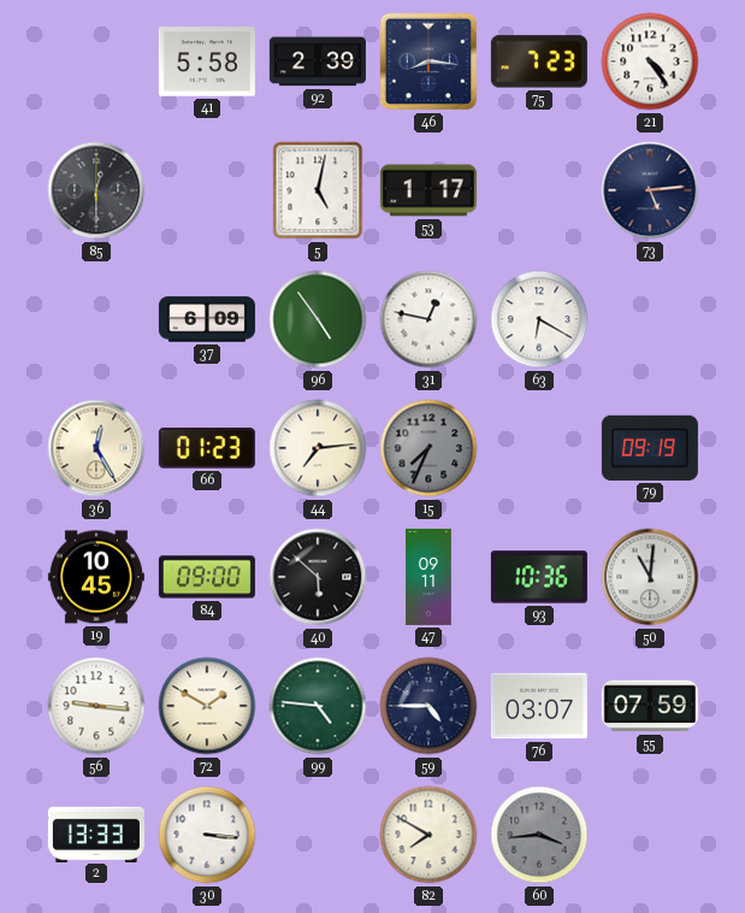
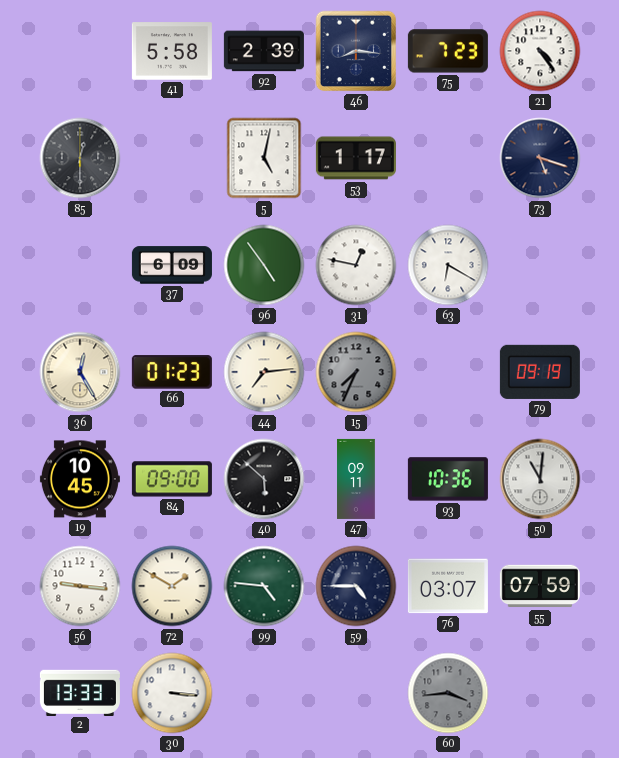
73: 5:14 -> 5:18
82: 7:50 -> none
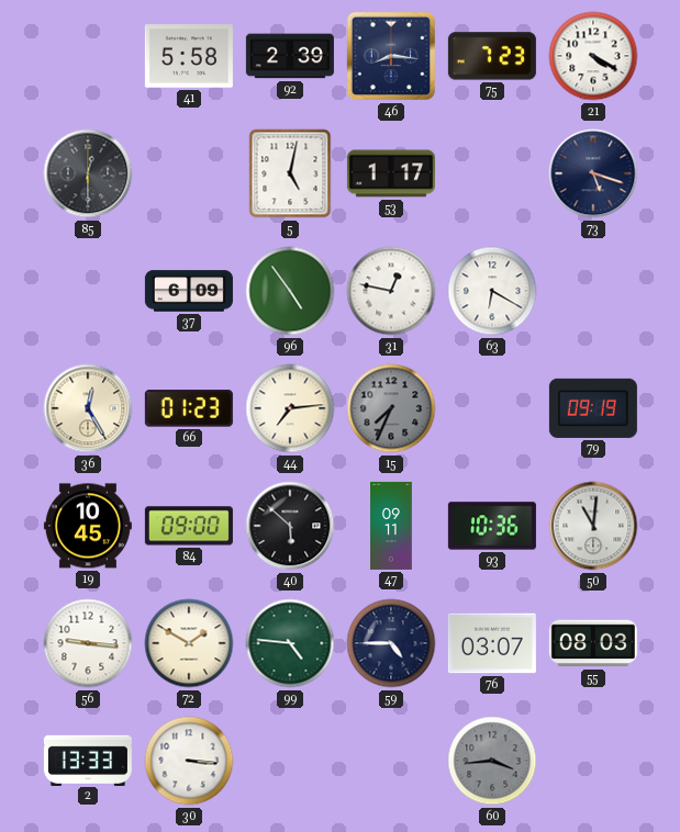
21: 4:24 -> 4:20
55: 07:59 -> 08:03
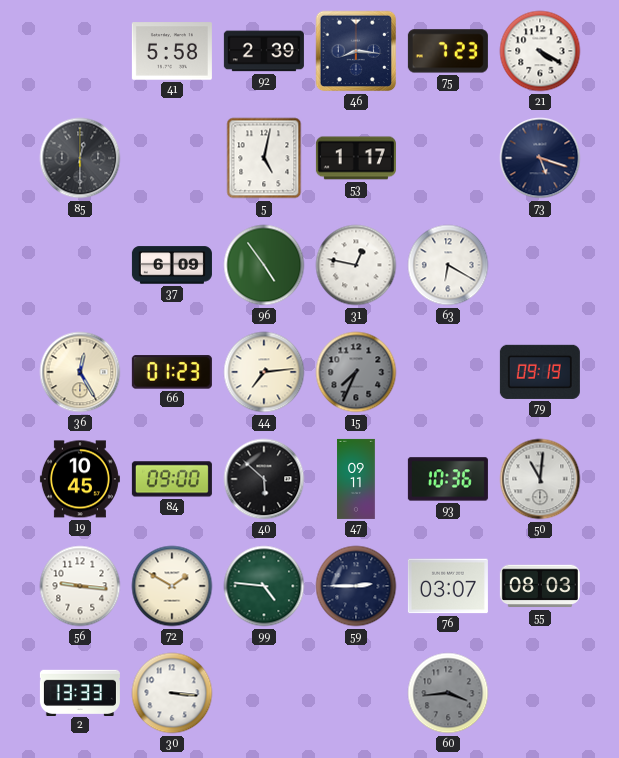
59: 4:45 -> 2:45
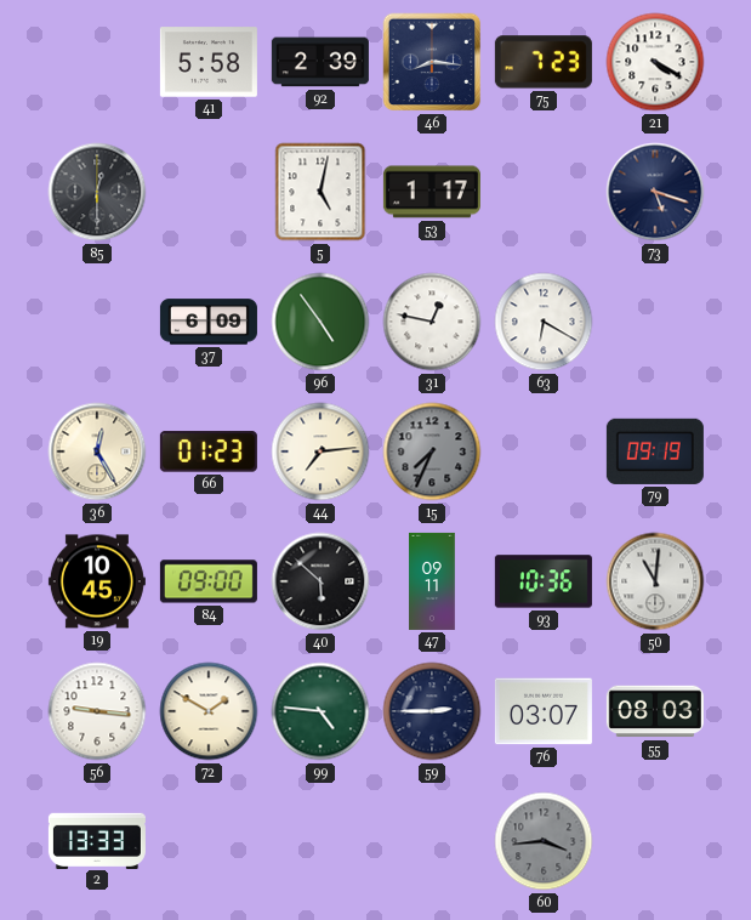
30: 3:16 -> none
